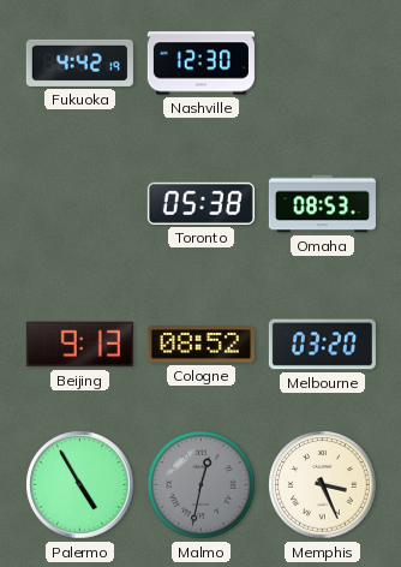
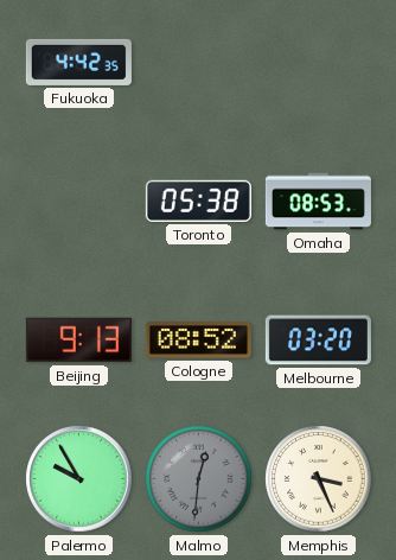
Fukuoka: 4:42:19 -> 4:42:35
Nashville: 12:30 -> none
Palermo: 4:55 -> 9:55
Malmo: 12:32 -> 12:31
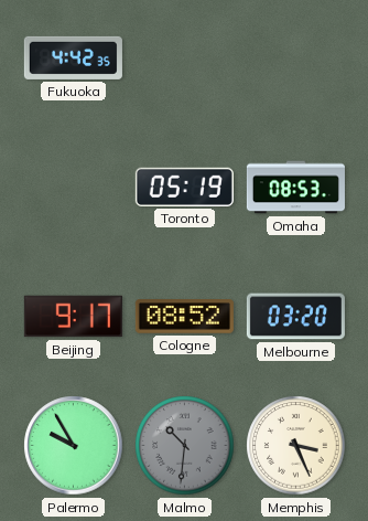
Toronto: 05:38 -> 05:19
Beijing: 9:13 -> 9:17
Malmo: 12:31 -> 10:31
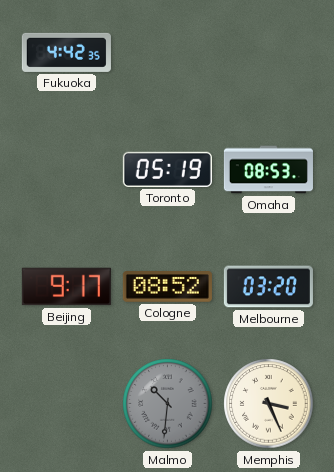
Palermo: 9:55 -> none
